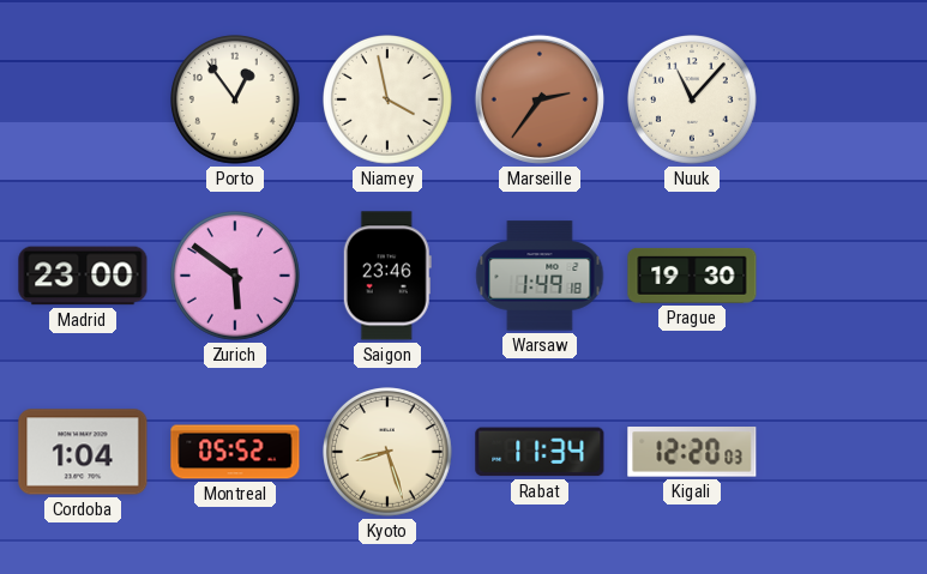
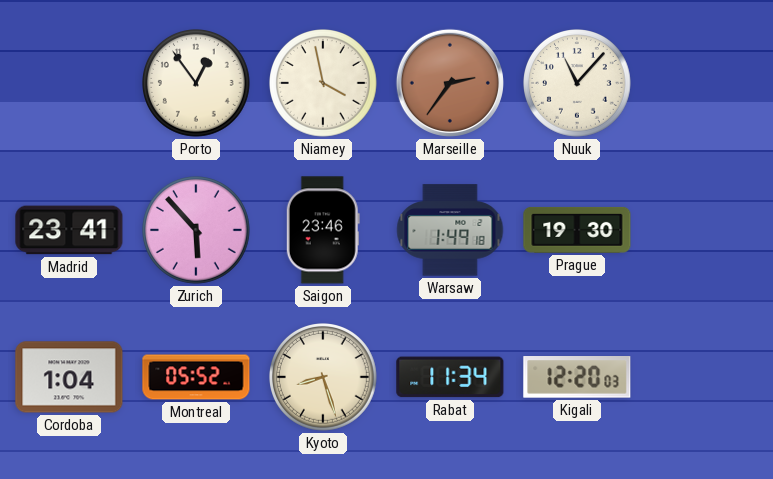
Madrid: 23:00 -> 23:41
Zurich: 5:51 -> 5:53
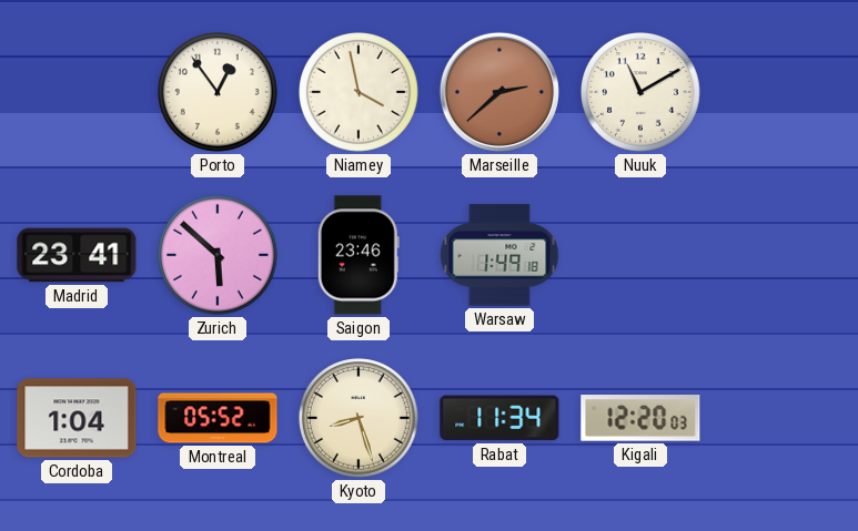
Marseille: 2:36 -> 2:38
Nuuk: 11:07 -> 11:10
Zurich: 5:53 -> 5:52
Prague: 19:30 -> none
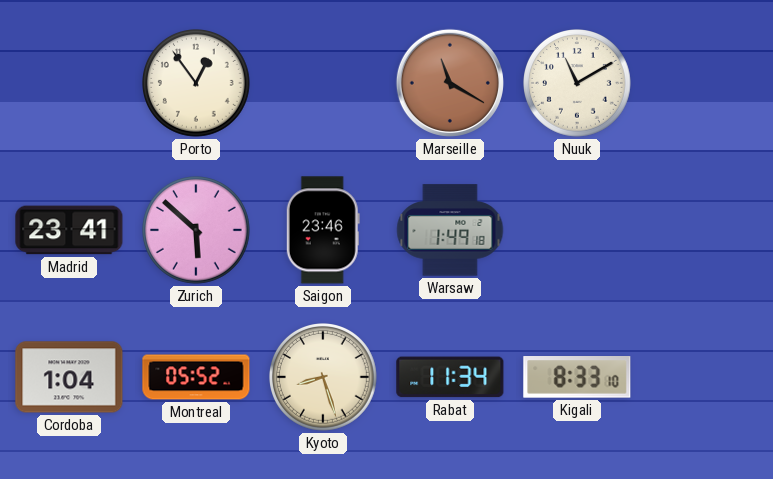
Niamey: 3:58 -> none
Marseille: 2:38 -> 11:20
Kigali: 12:20 -> 8:33
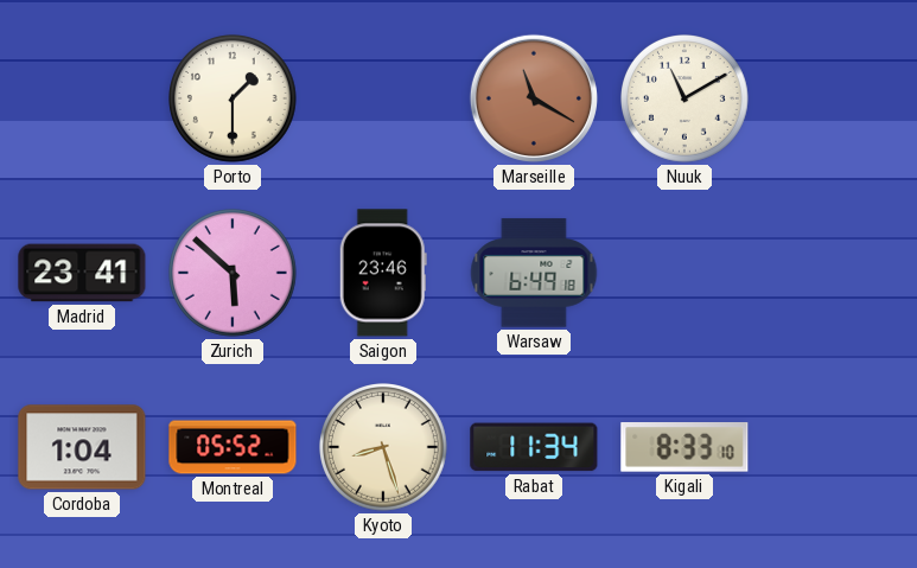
Porto: 12:54 -> 1:30
Warsaw: 1:49 -> 6:49
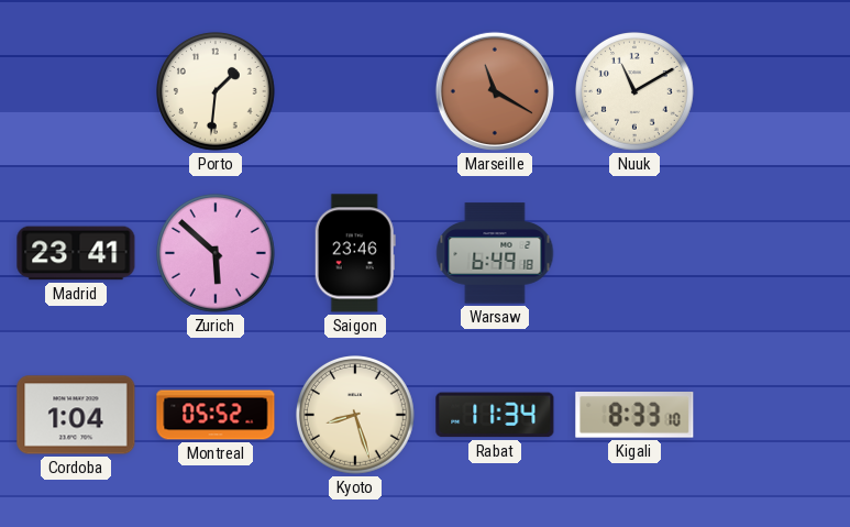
Porto: 1:30 -> 1:31
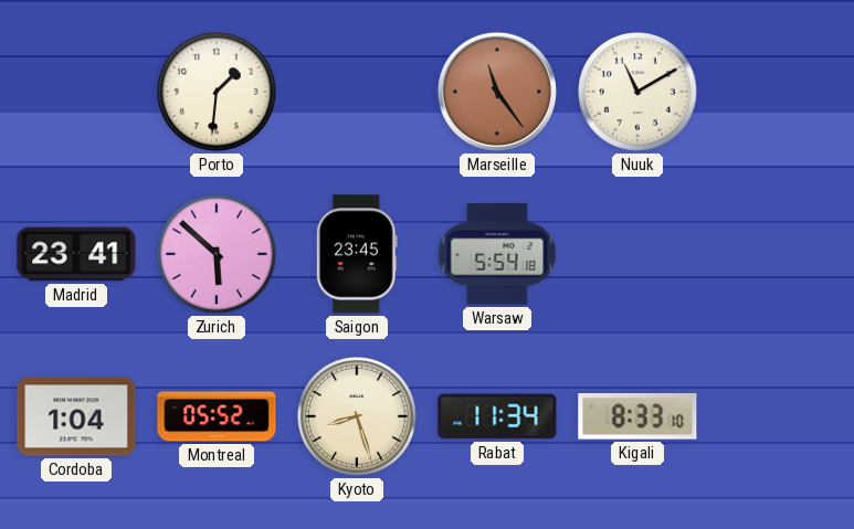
Marseille: 11:20 -> 11:24
Saigon: 23:46 -> 23:45
Warsaw: 6:49 -> 5:54
